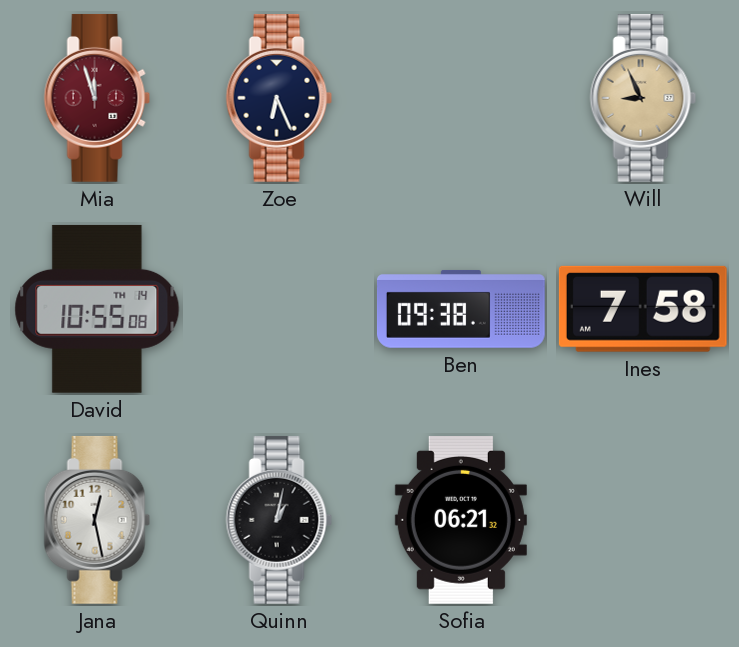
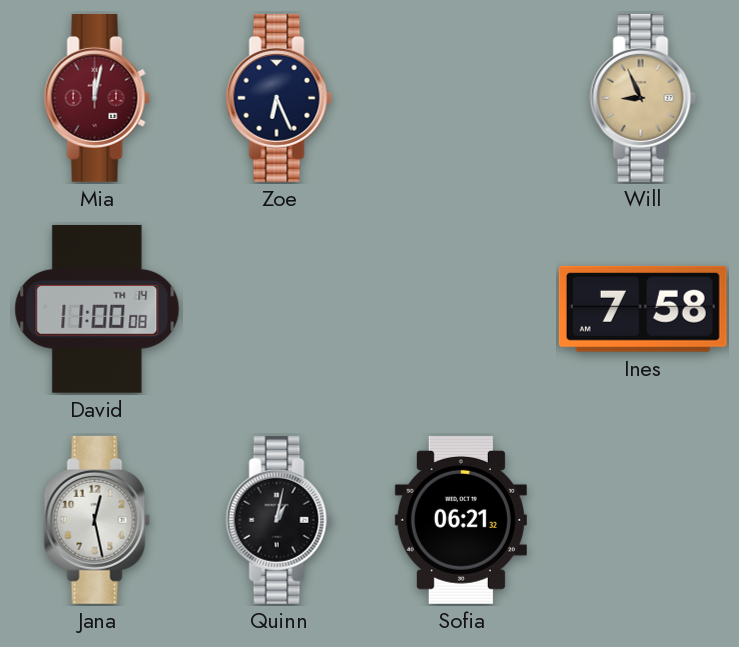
Mia: 11:57 -> 12:02
David: 10:55 -> 11:00
Ben: 09:38 -> none
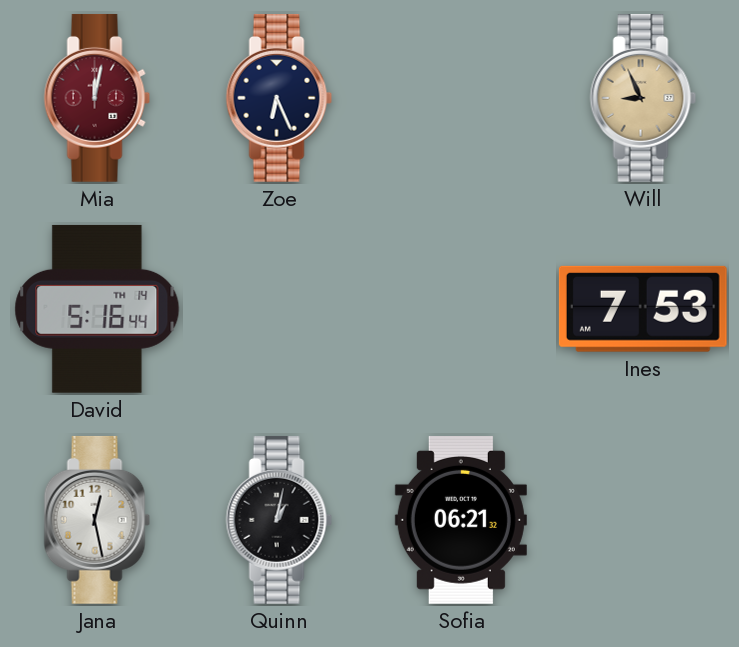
David: 11:00 -> 5:16
Ines: 7:58 -> 7:53
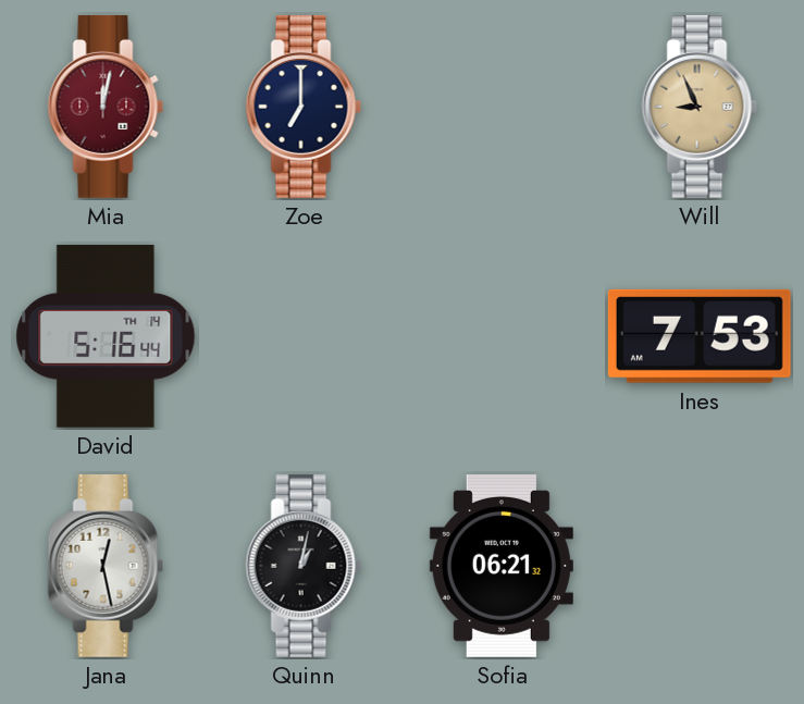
Zoe: 6:26 -> 7:00
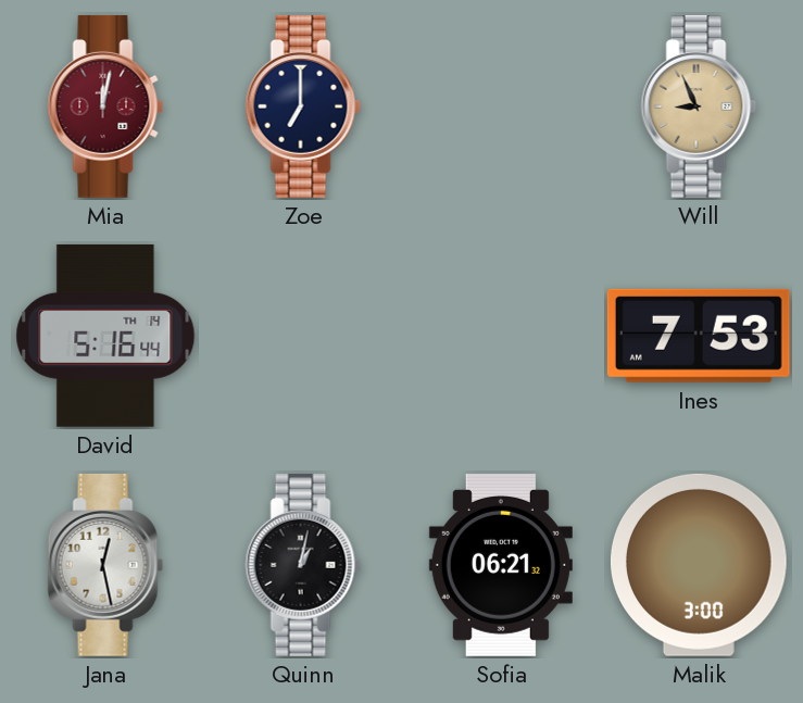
Malik: none -> 3:00
